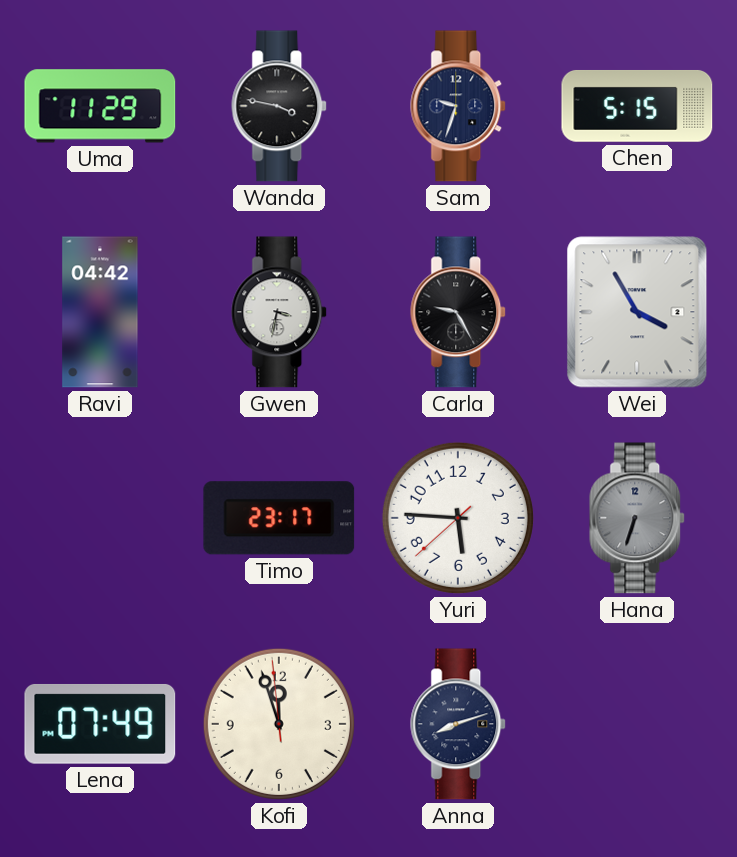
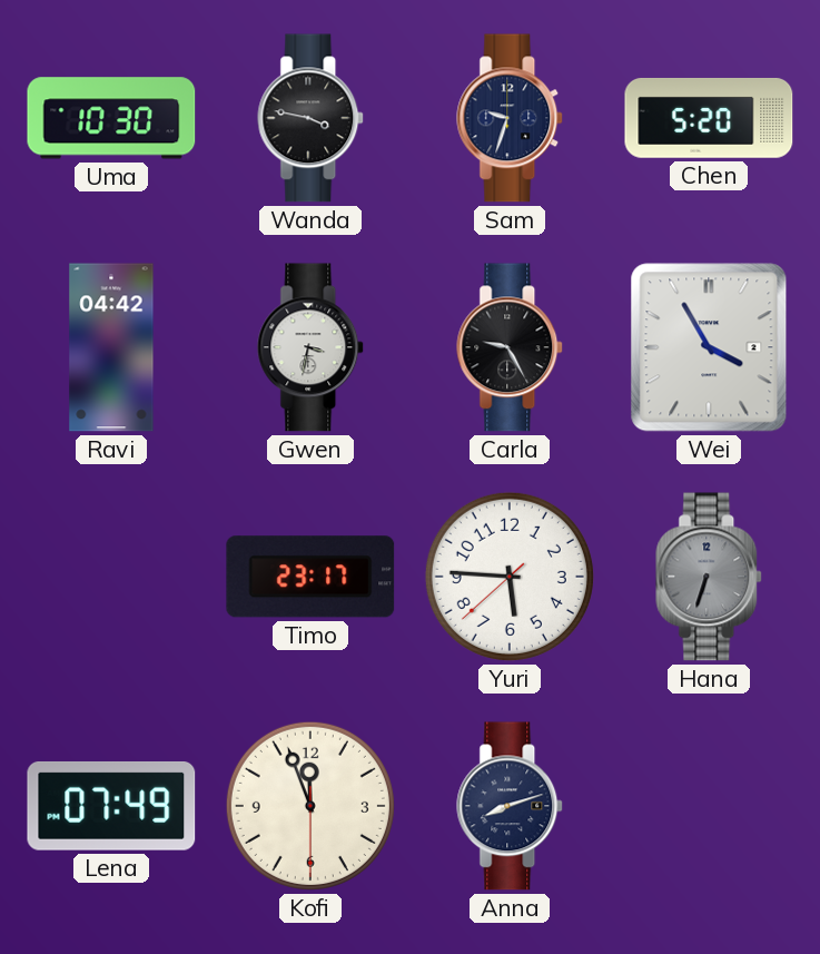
Uma: 11:29 -> 10:30
Chen: 5:15 -> 5:20
Kofi: 11:56:59 -> 11:56:30
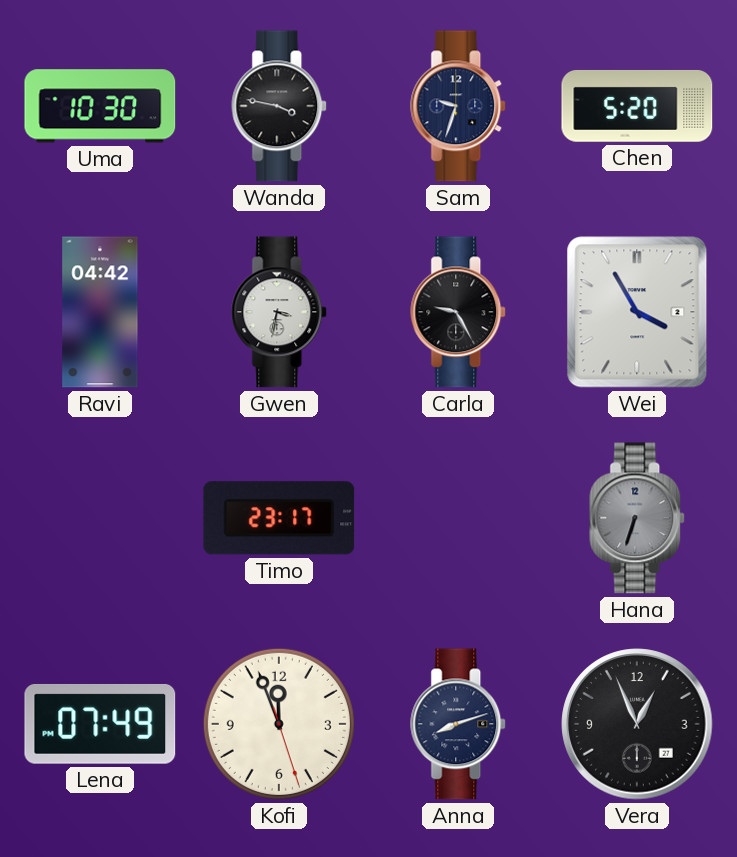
Yuri: 5:45 -> none
Kofi: 11:56:30 -> 11:56:27
Vera: none -> 12:56
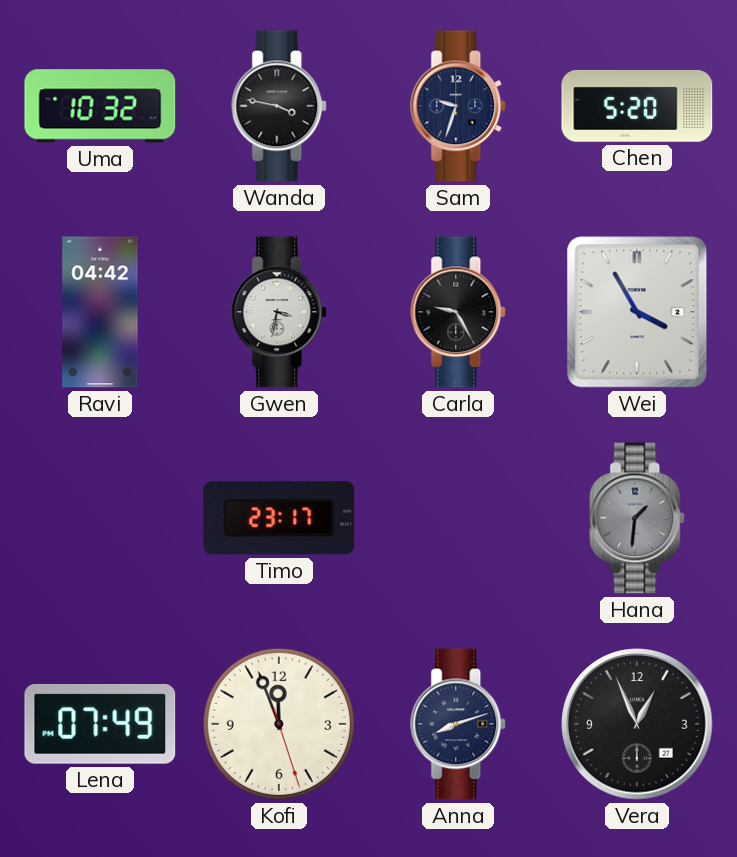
Uma: 10:30 -> 10:32
Hana: 6:33 -> 1:31
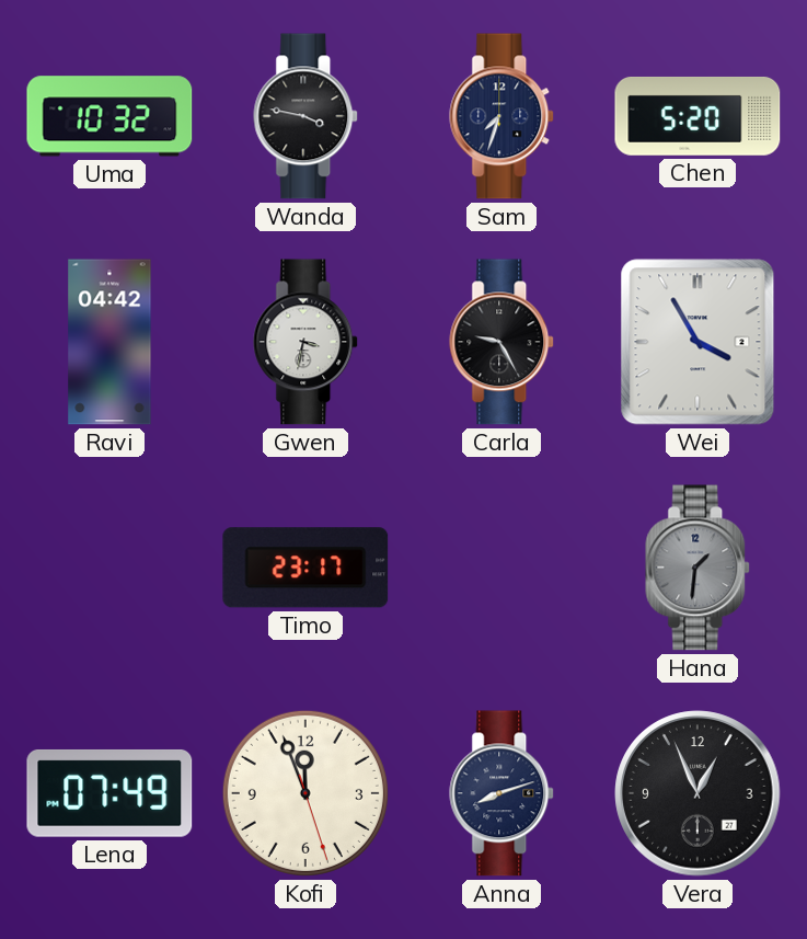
Sam: 9:33 -> 7:33
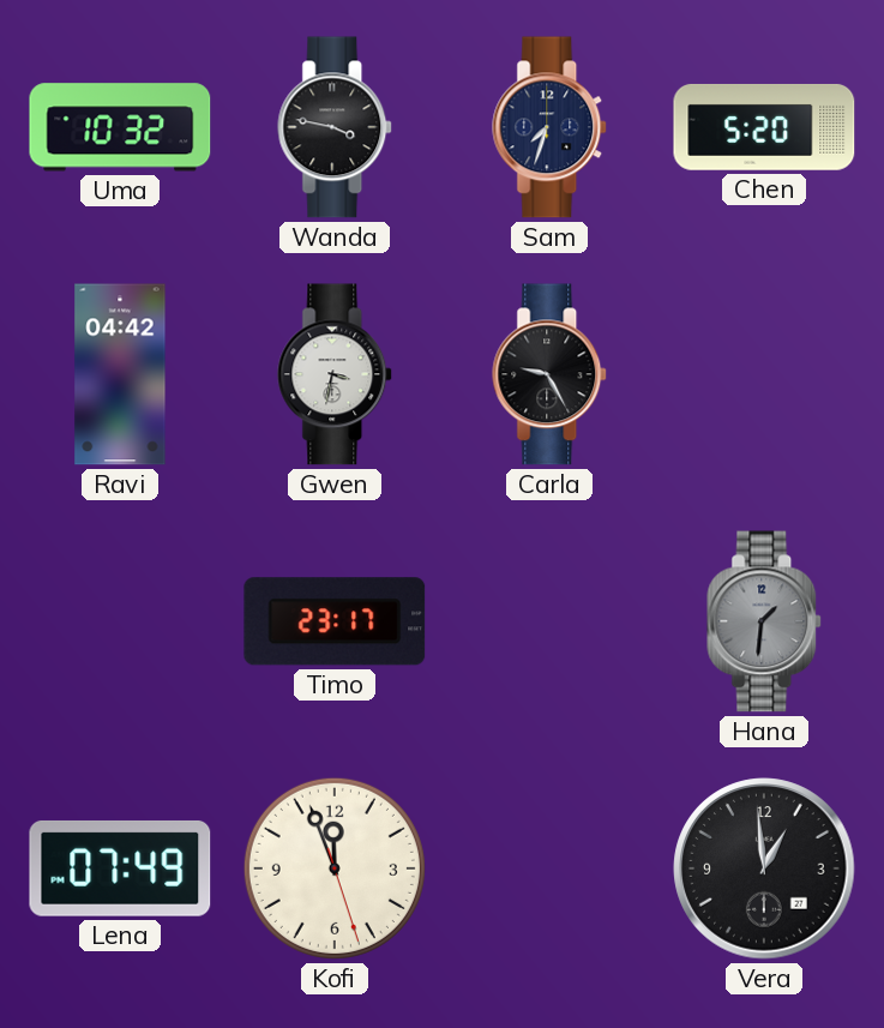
Wei: 3:55 -> none
Anna: 8:12 -> none
Vera: 12:56 -> 12:59
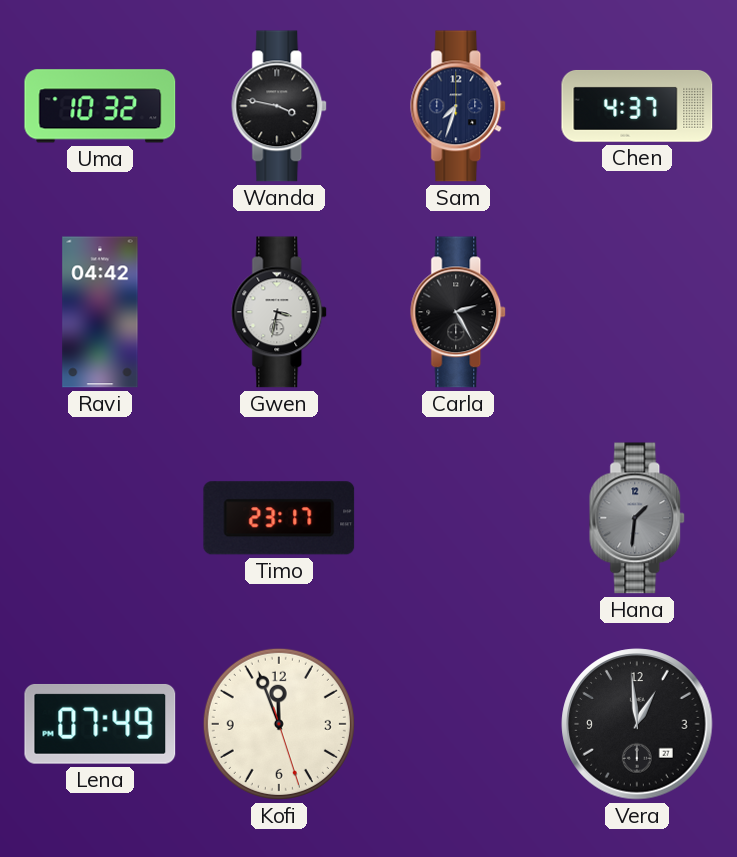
Chen: 5:20 -> 4:37
Carla: 9:25 -> 2:25
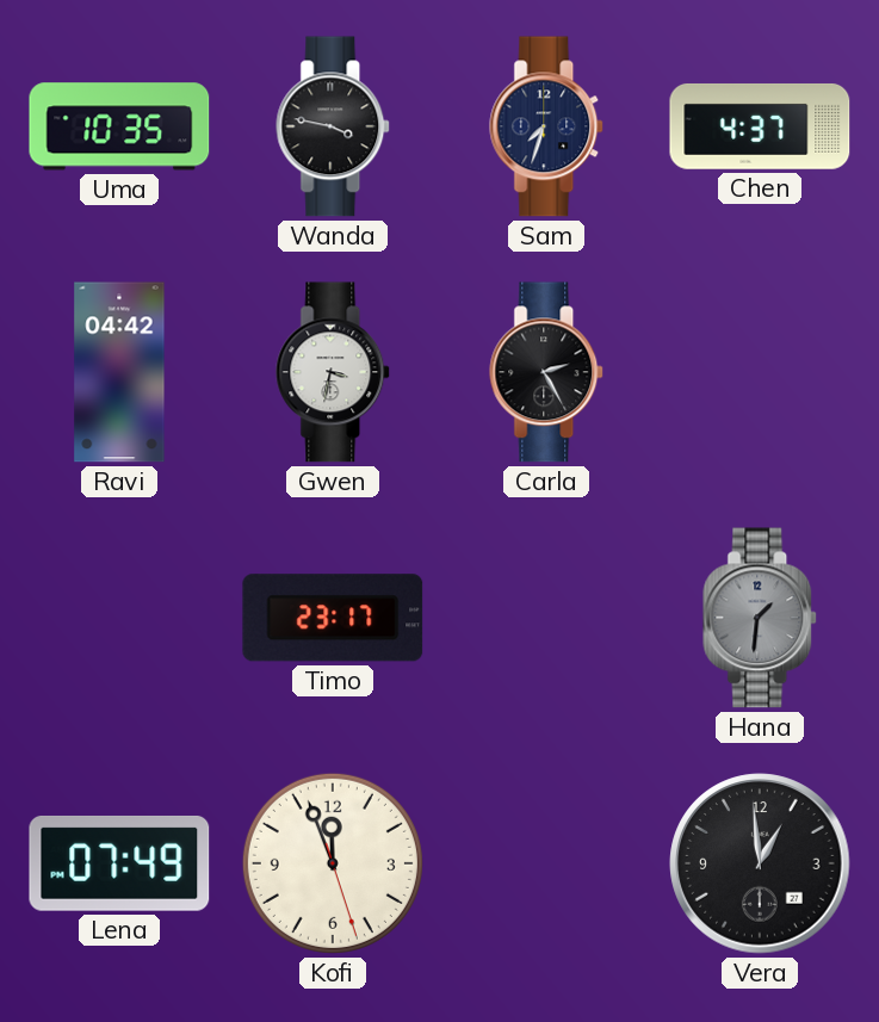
Uma: 10:32 -> 10:35
